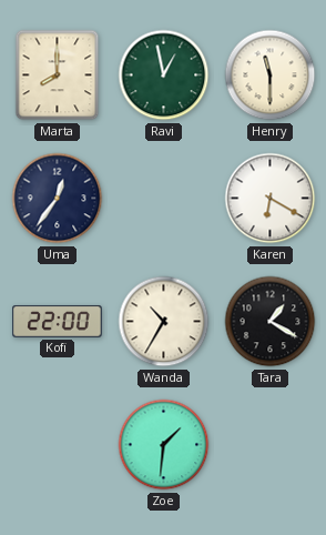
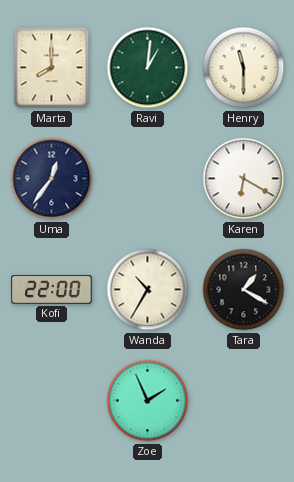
Ravi: 12:58 -> 1:01
Zoe: 1:31 -> 1:56
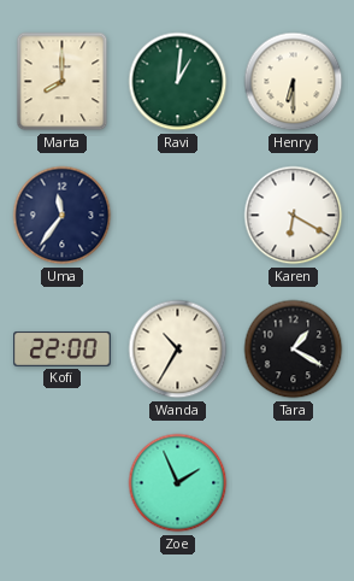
Henry: 11:30 -> 6:30
Uma: 12:36 -> 11:36
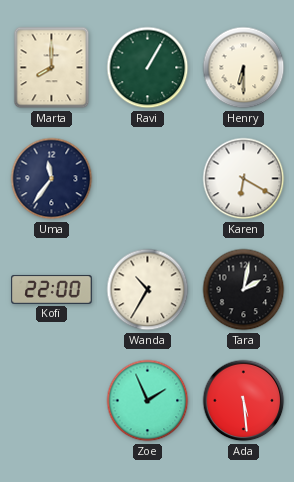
Ravi: 1:01 -> 1:05
Tara: 1:20 -> 2:02
Ada: none -> 5:29
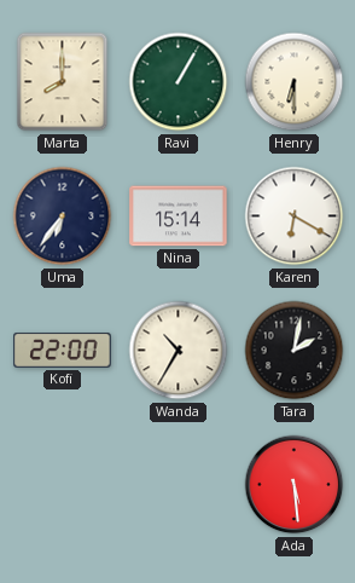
Uma: 11:36 -> 6:36
Nina: none -> 15:14
Zoe: 1:56 -> none
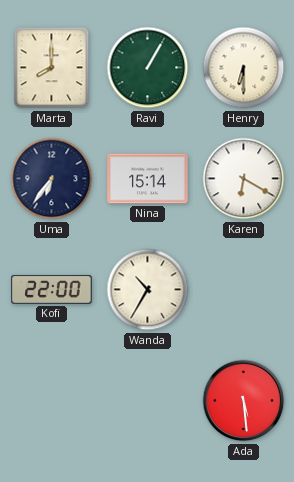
Tara: 2:02 -> none
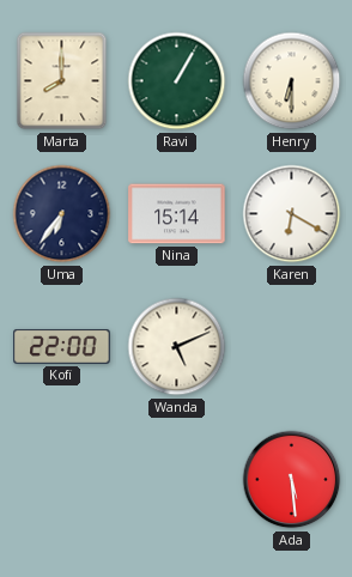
Wanda: 10:35 -> 5:11
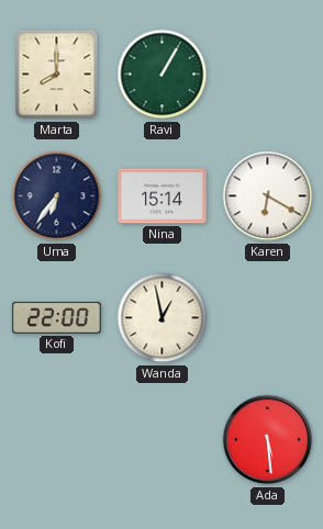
Henry: 6:30 -> none
Wanda: 5:11 -> 12:58
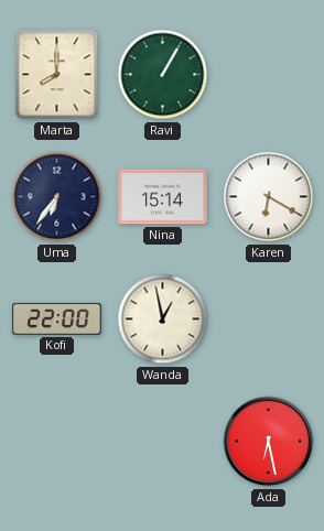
Ada: 5:29 -> 6:28
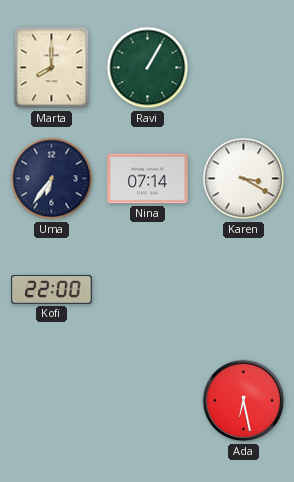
Nina: 15:14 -> 07:14
Karen: 6:20 -> 3:20
Wanda: 12:58 -> none
